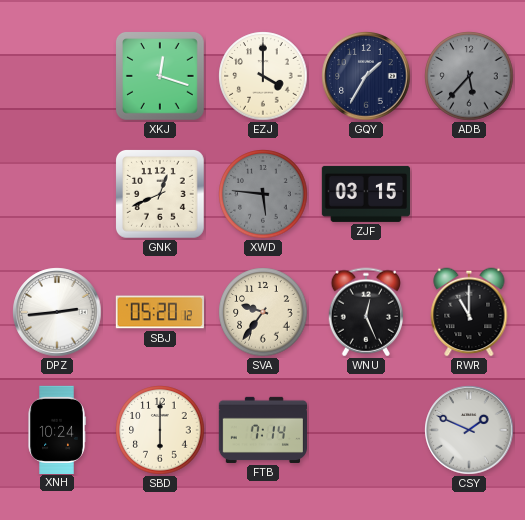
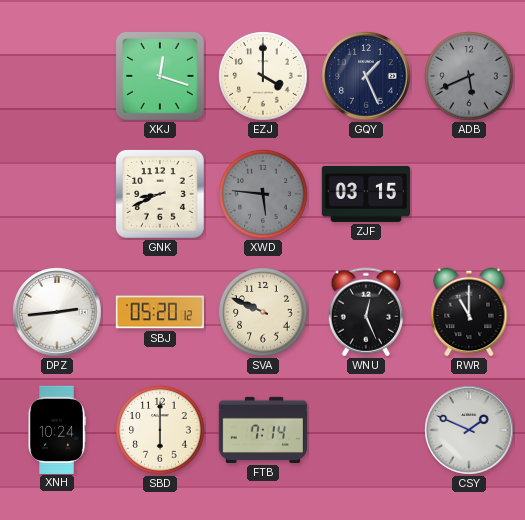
GQY: 1:35 -> 1:26
ADB: 5:37 -> 5:41
GNK: 12:41 -> 8:41
SVA: 9:36 -> 9:49
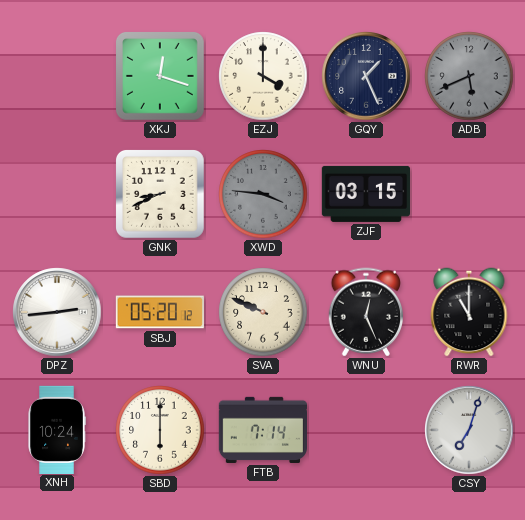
XWD: 5:46 -> 3:46
CSY: 1:49 -> 7:03
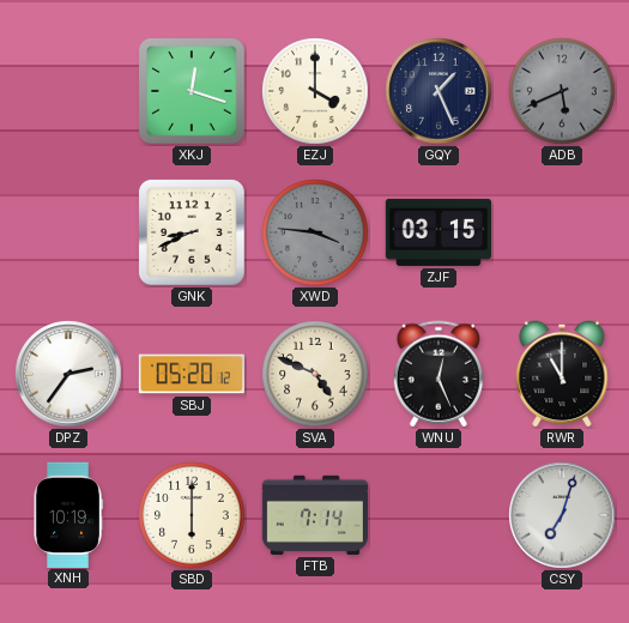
DPZ: 2:44 -> 2:36
SVA: 9:49 -> 4:49
XNH: 10:24 -> 10:19
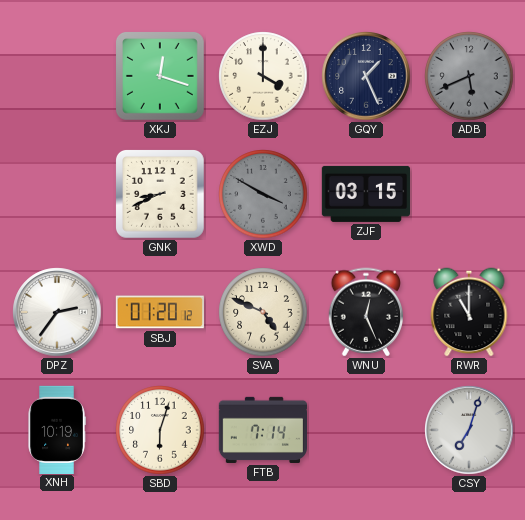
XWD: 3:46 -> 3:50
SBJ: 05:20 -> 01:20
SBD: 6:00 -> 6:03
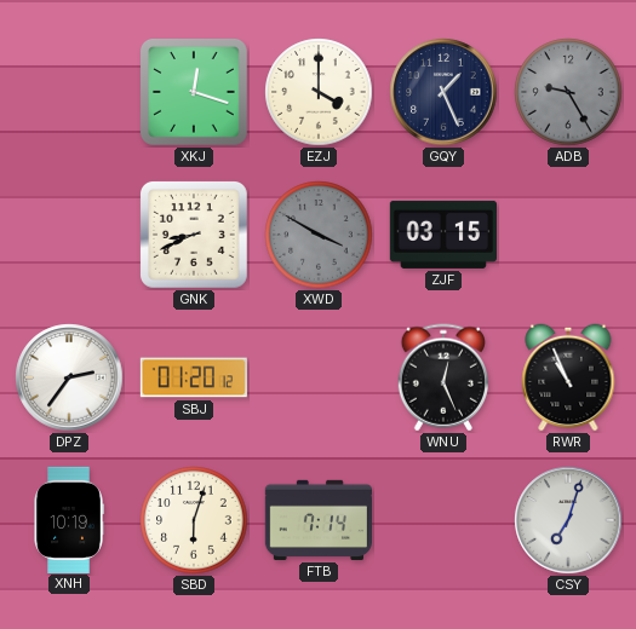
ADB: 5:41 -> 9:25
SVA: 4:49 -> none
RWR: 11:00 -> 10:56
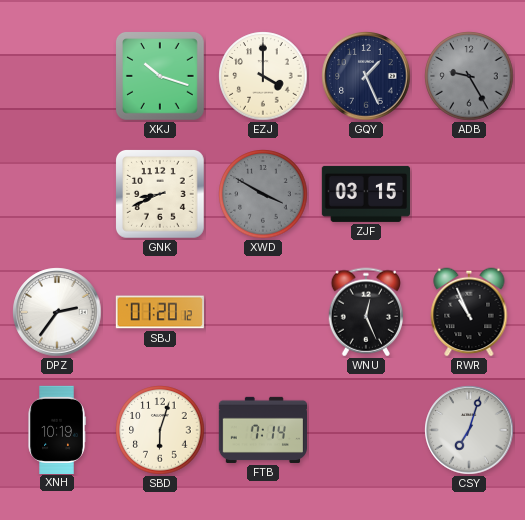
XKJ: 12:18 -> 10:18
